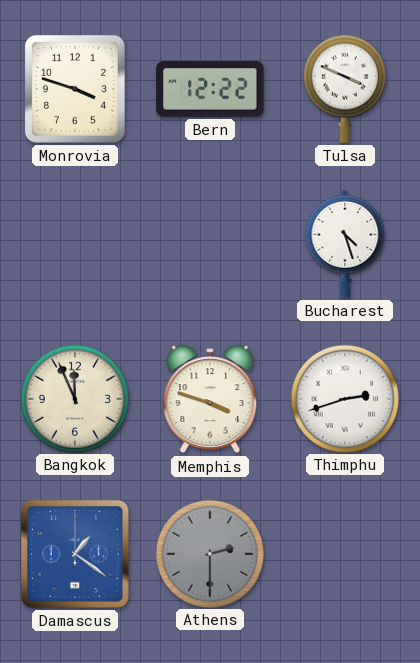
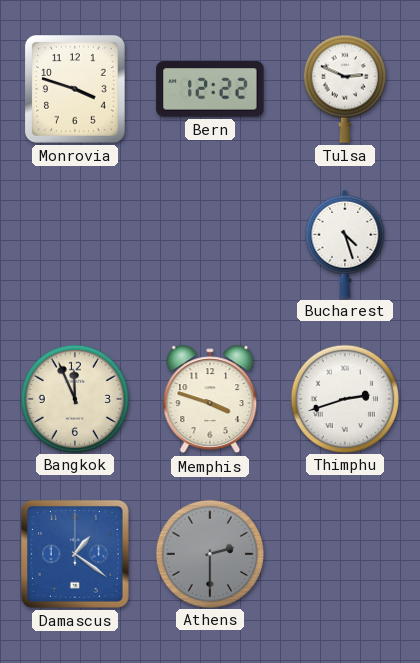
Tulsa: 3:49 -> 2:49
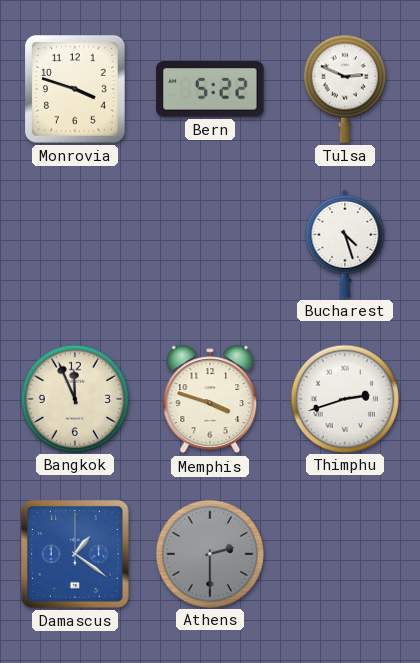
Bern: 12:22 -> 5:22
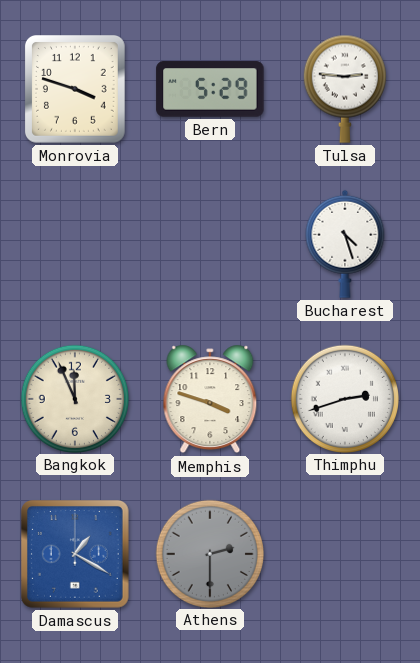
Bern: 5:22 -> 5:29
Tulsa: 2:49 -> 2:46
Damascus: 1:21 -> 1:20
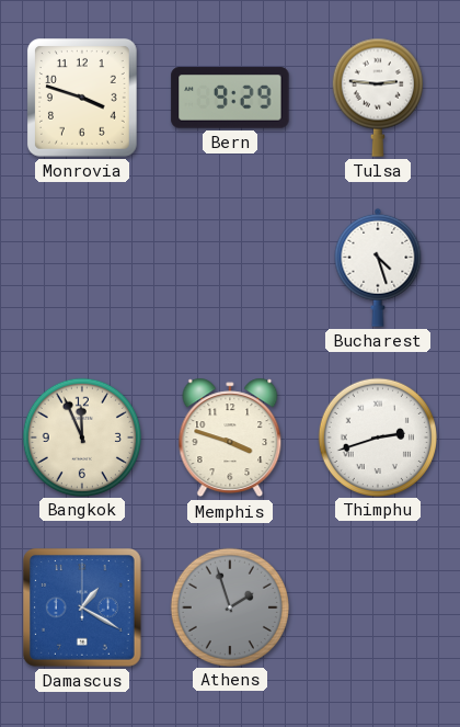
Bern: 5:29 -> 9:29
Athens: 2:30 -> 1:57
